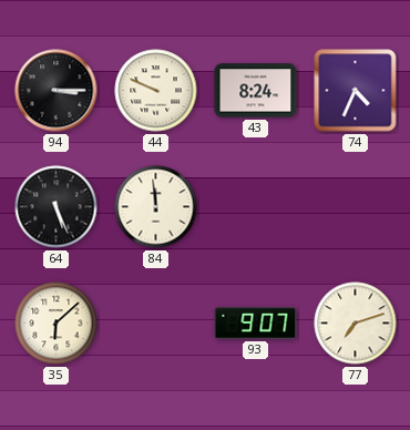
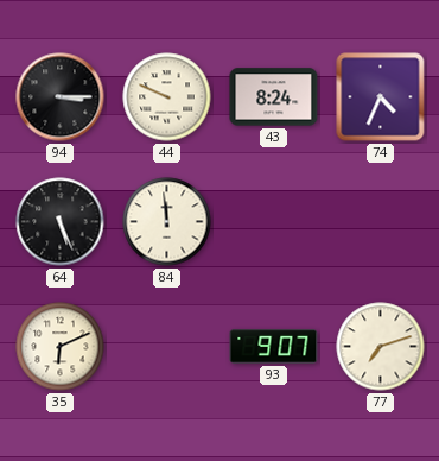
35: 6:08 -> 6:11
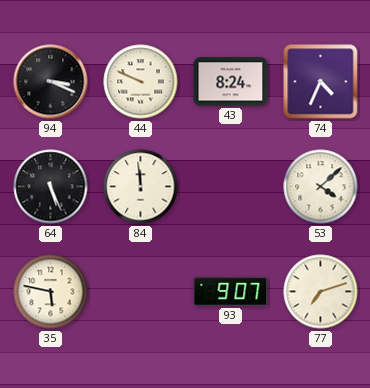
94: 3:15 -> 3:19
53: none -> 4:08
35: 6:11 -> 5:47
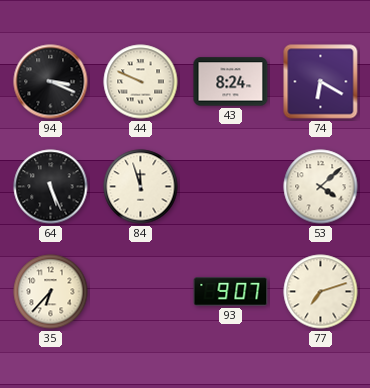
74: 4:34 -> 6:20
84: 11:59 -> 11:57
35: 5:47 -> 6:37
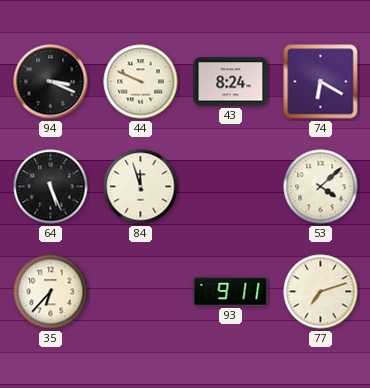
93: 9:07 -> 9:11
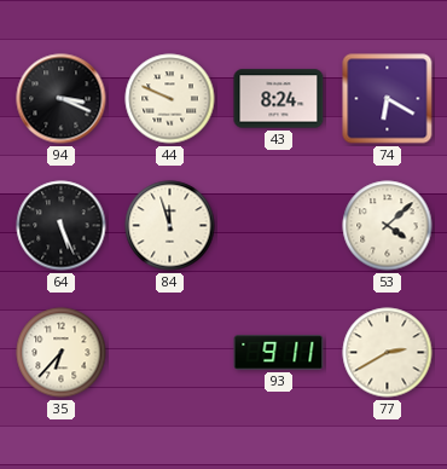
77: 7:12 -> 2:40
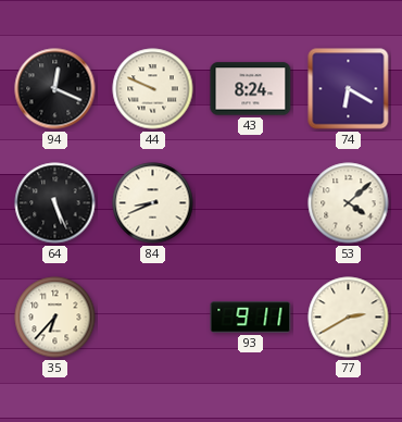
94: 3:19 -> 12:19
84: 11:57 -> 8:41
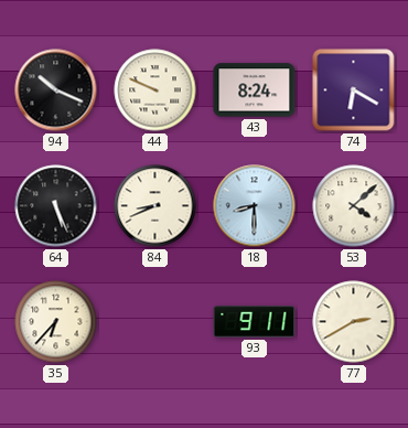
94: 12:19 -> 10:19
18: none -> 8:30
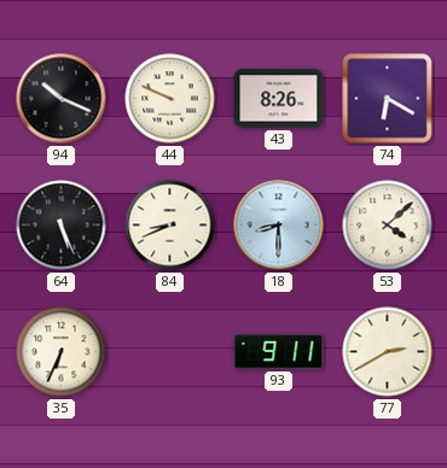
43: 8:24 -> 8:26
35: 6:37 -> 6:34
